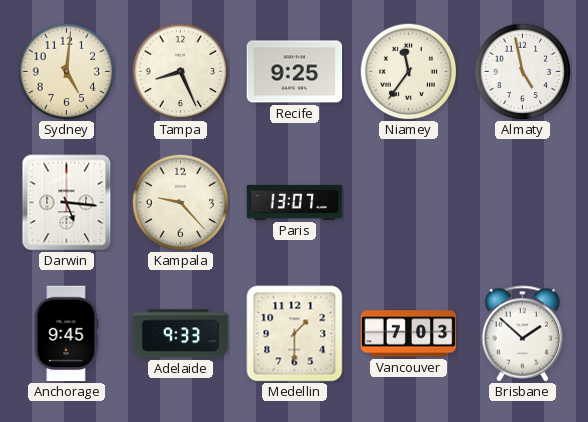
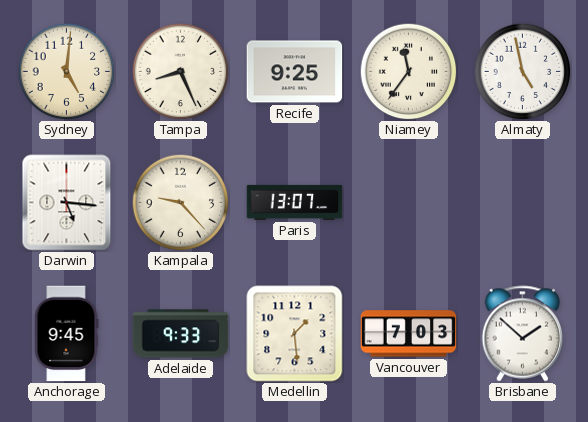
Medellin: 1:30 -> 1:29
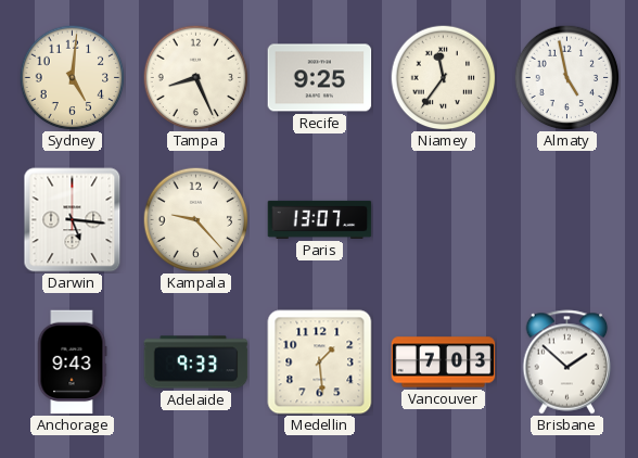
Anchorage: 9:45 -> 9:43
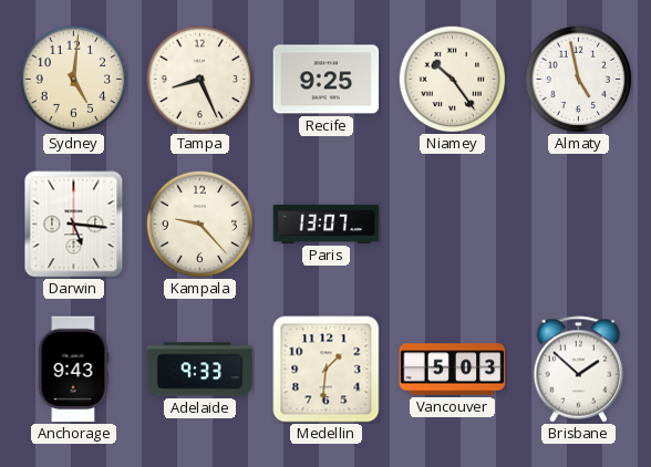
Niamey: 11:36 -> 10:24
Medellin: 1:29 -> 1:31
Vancouver: 7:03 -> 5:03
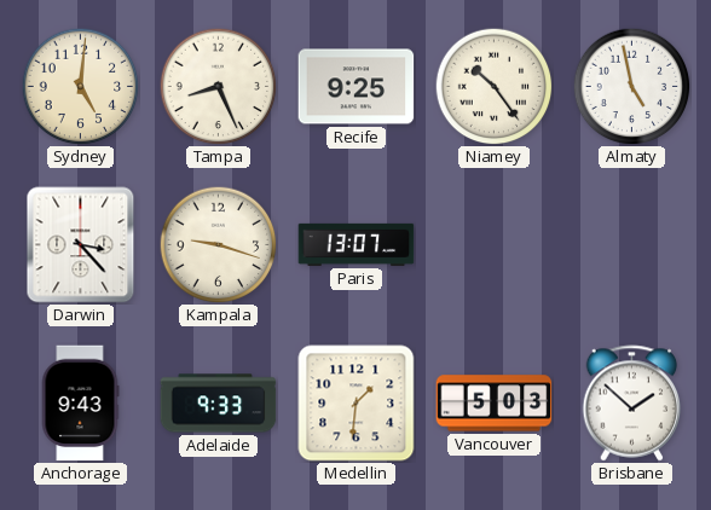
Darwin: 5:16 -> 3:23
Kampala: 9:23 -> 9:18
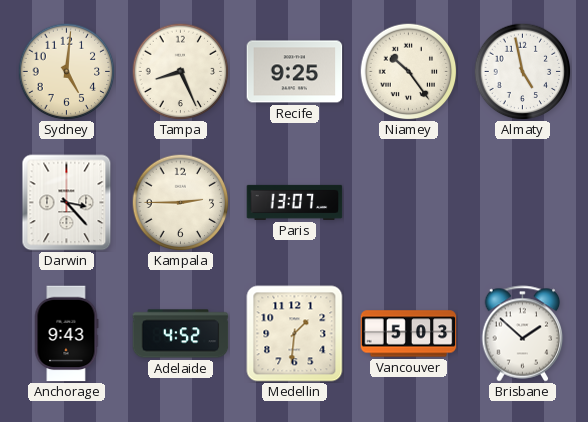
Kampala: 9:18 -> 2:45
Adelaide: 9:33 -> 4:52
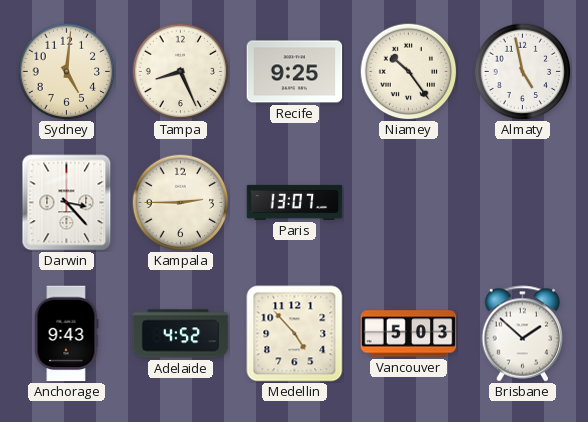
Medellin: 1:31 -> 4:53
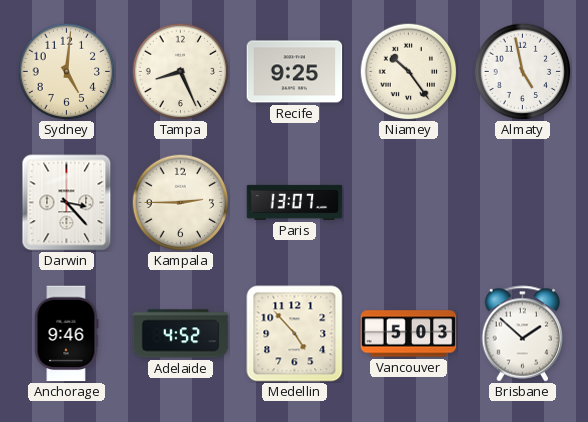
Anchorage: 9:43 -> 9:46
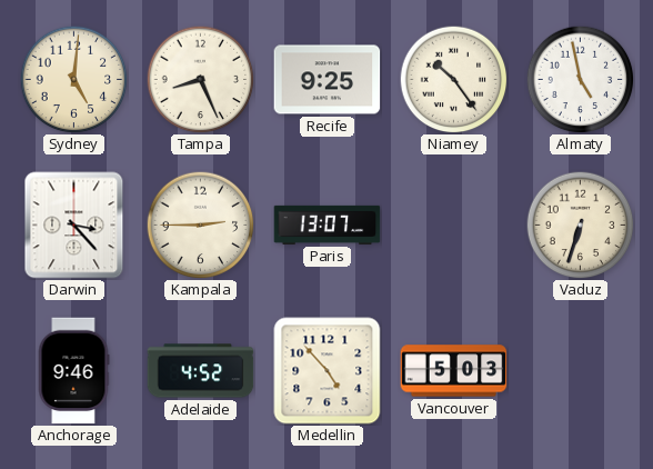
Vaduz: none -> 6:33
Brisbane: 1:52 -> none
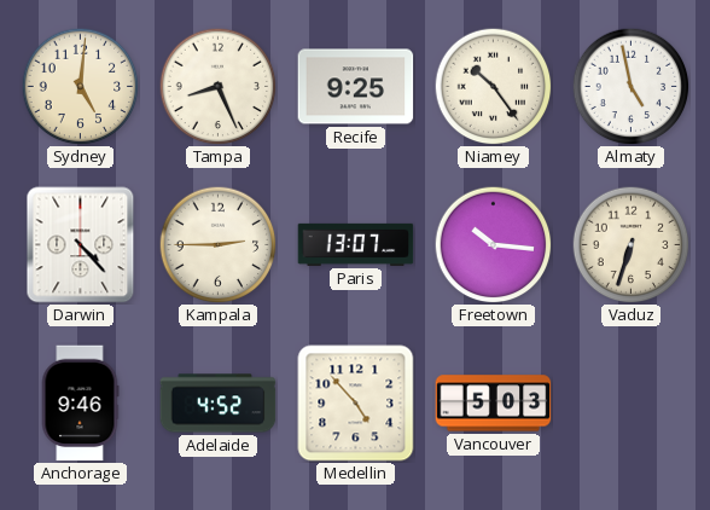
Darwin: 3:23 -> 4:23
Freetown: none -> 10:16
